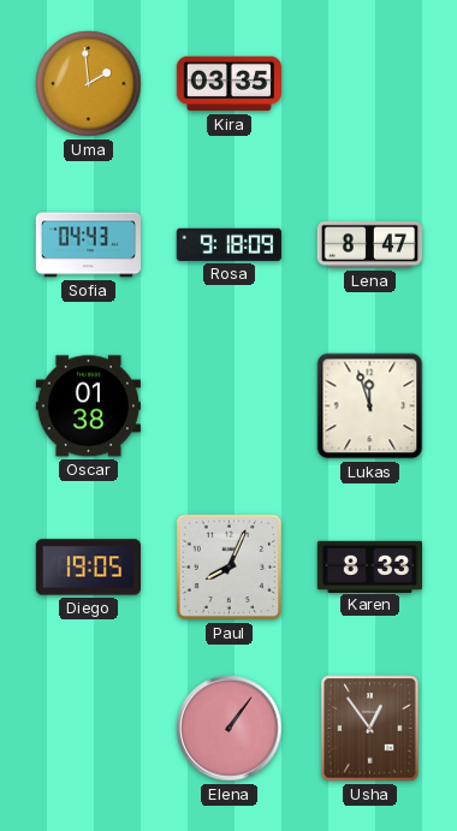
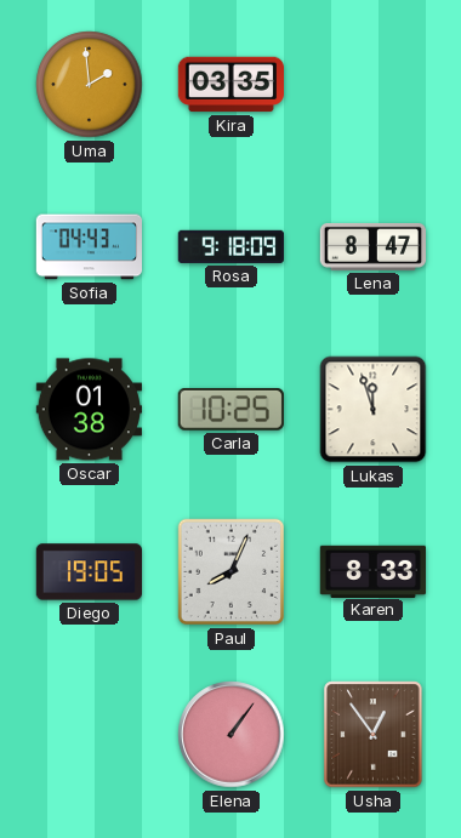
Carla: none -> 10:25
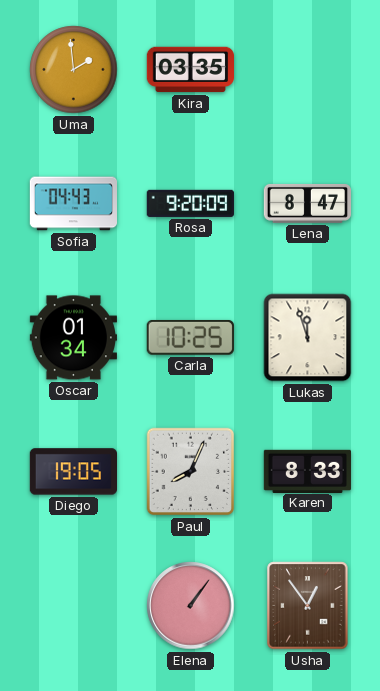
Rosa: 9:18 -> 9:20
Oscar: 01:38 -> 01:34
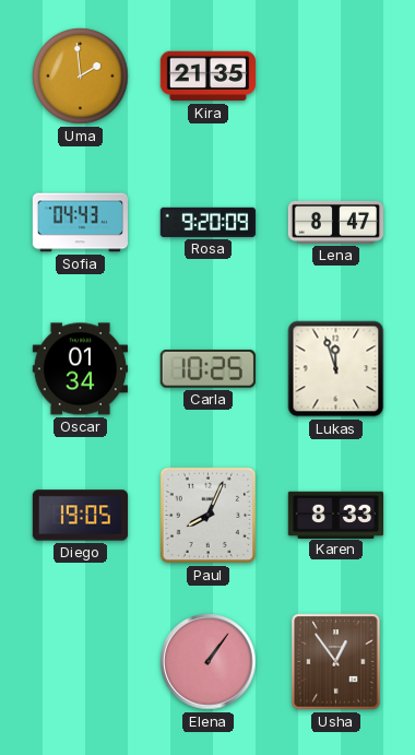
Kira: 03:35 -> 21:35
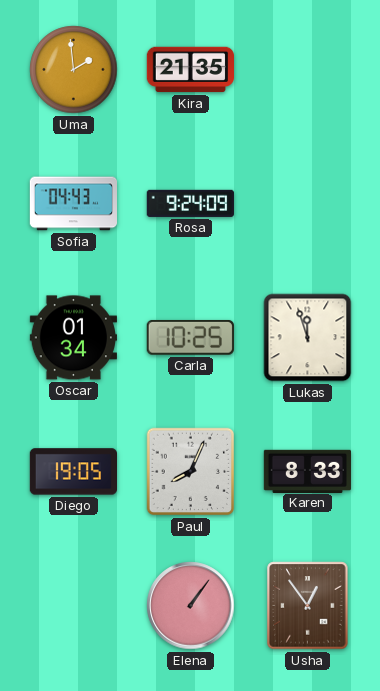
Rosa: 9:20 -> 9:24
Lena: 8:47 -> none
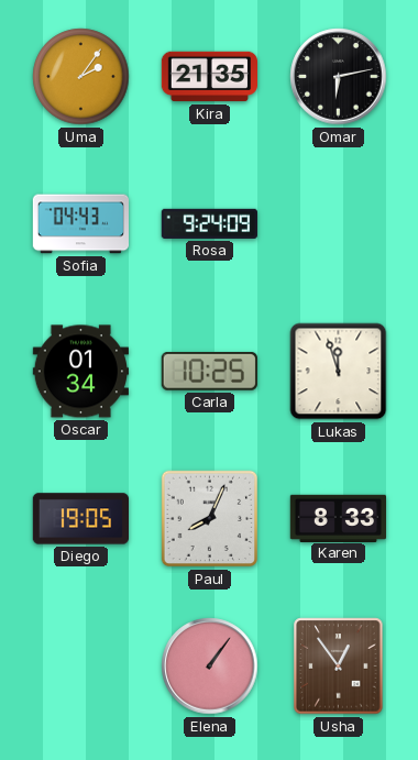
Uma: 1:59 -> 2:06
Omar: none -> 6:13
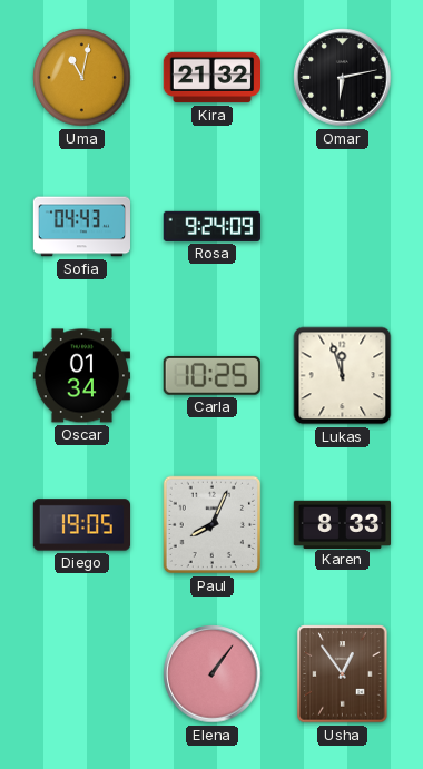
Uma: 2:06 -> 11:02
Kira: 21:35 -> 21:32
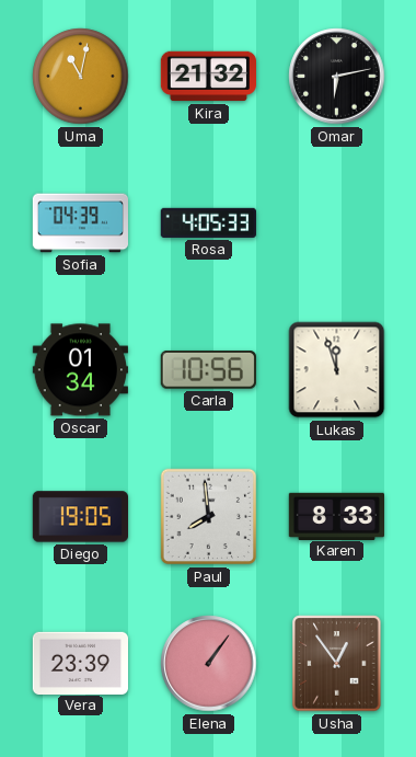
Sofia: 04:43 -> 04:39
Rosa: 9:24 -> 4:05
Carla: 10:25 -> 10:56
Paul: 8:04 -> 7:59
Vera: none -> 23:39
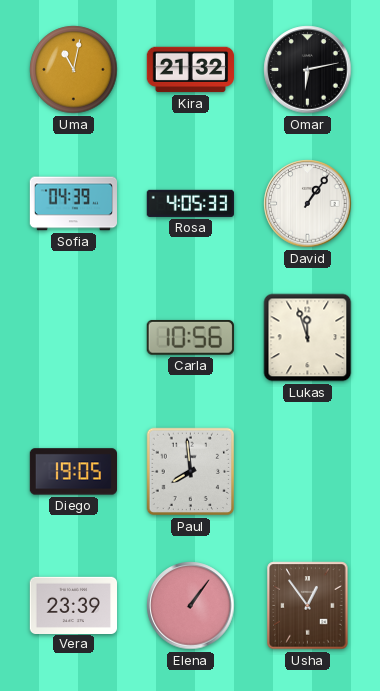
David: none -> 1:06
Oscar: 01:34 -> none
Karen: 8:33 -> none
